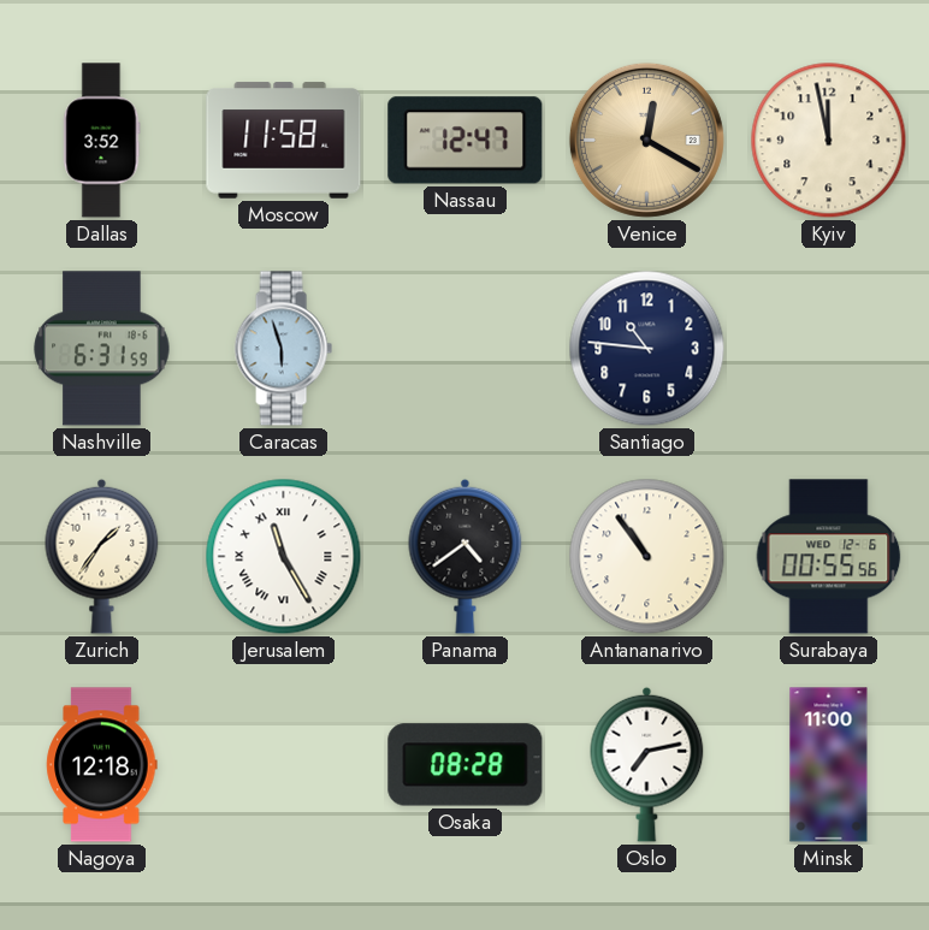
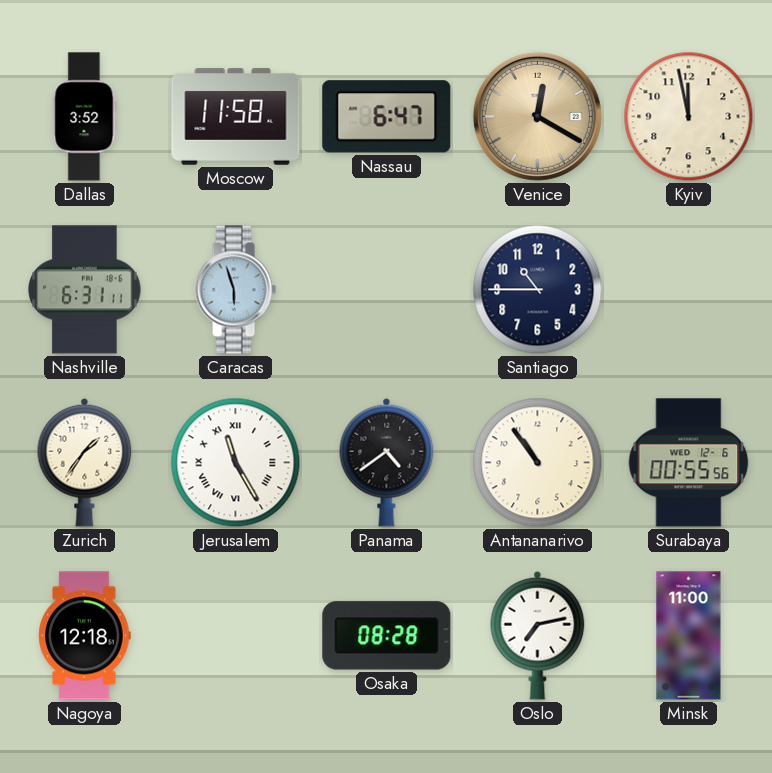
Nassau: 12:47 -> 6:47
Nashville: 6:31:59 -> 6:31:11
Santiago: 10:46 -> 10:45
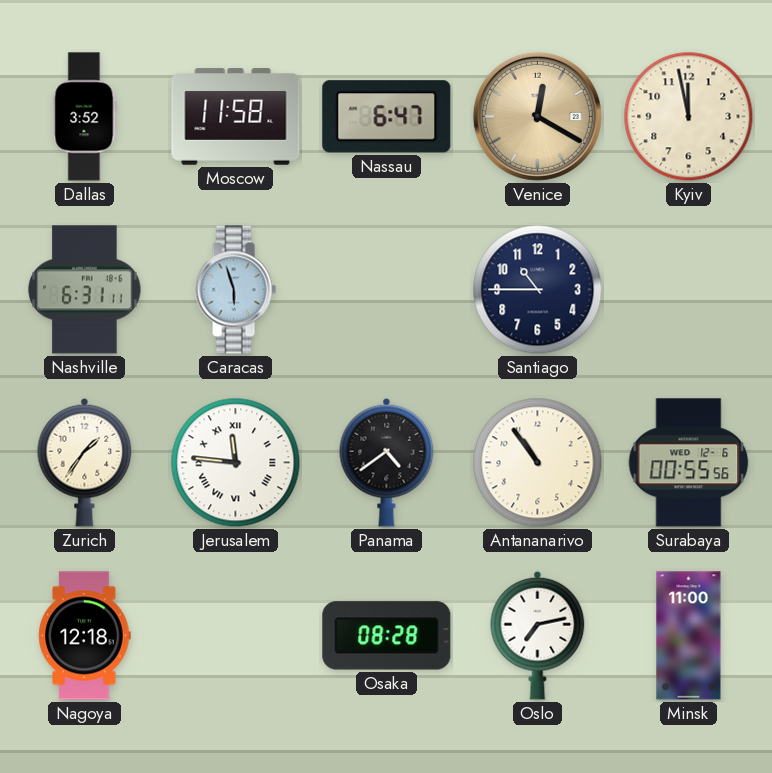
Jerusalem: 11:25 -> 11:46
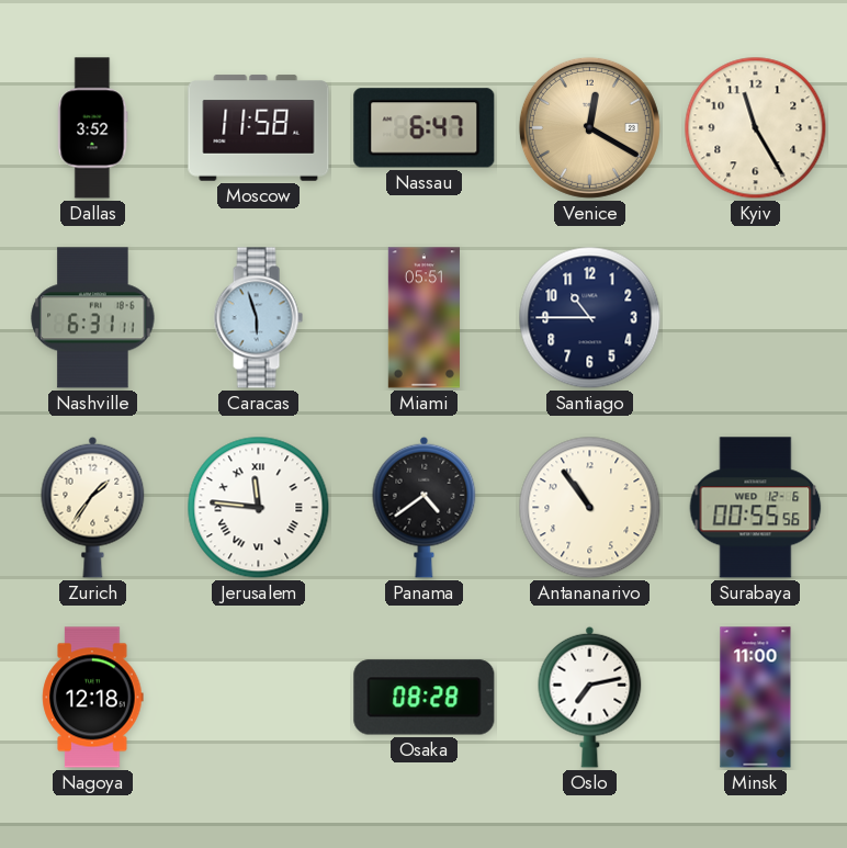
Kyiv: 11:58 -> 11:25
Miami: none -> 05:51
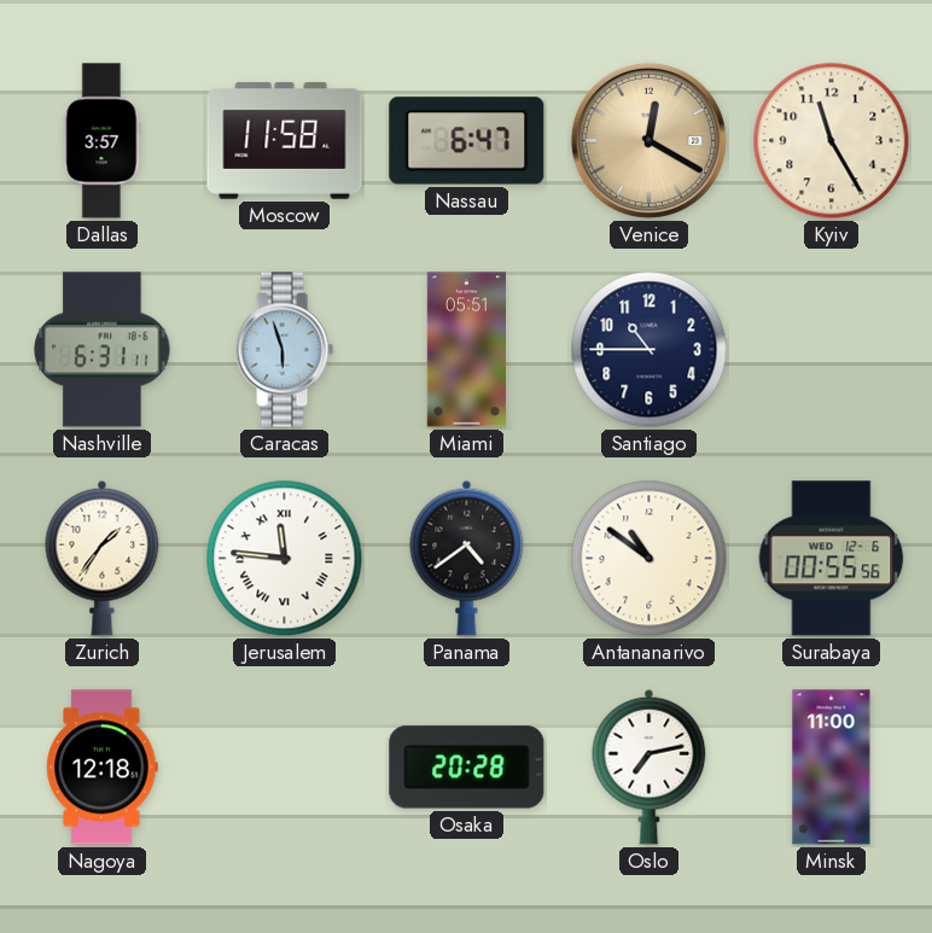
Dallas: 3:52 -> 3:57
Antananarivo: 10:54 -> 10:51
Osaka: 08:28 -> 20:28
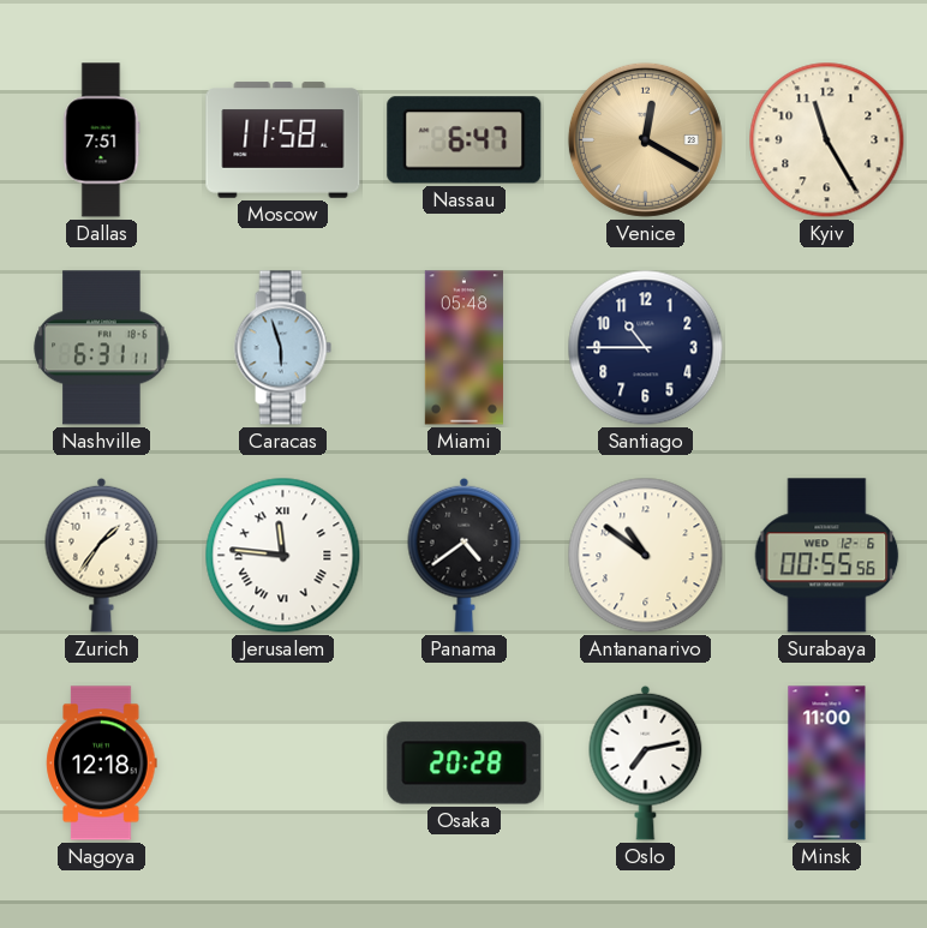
Dallas: 3:57 -> 7:51
Miami: 05:51 -> 05:48
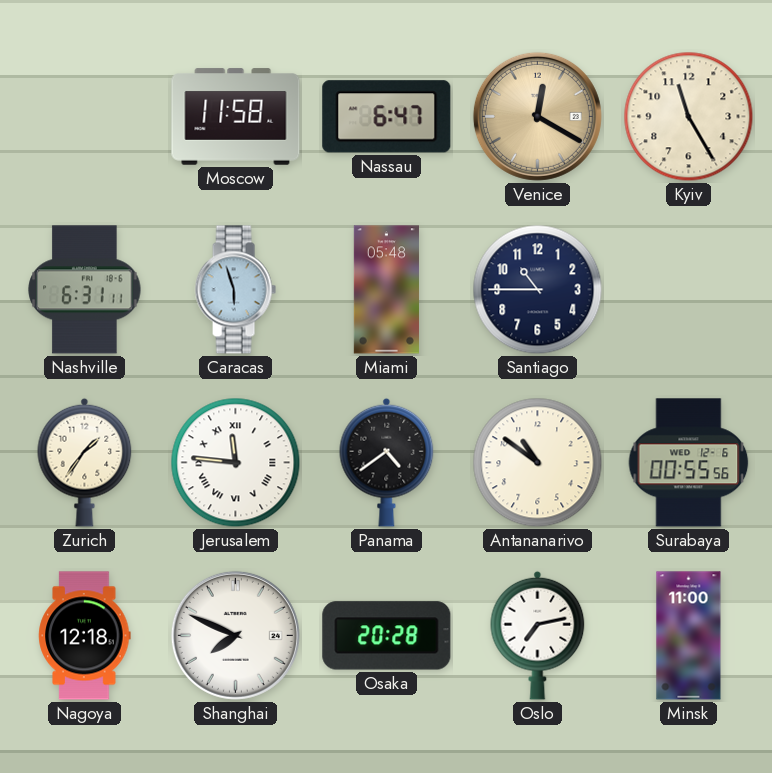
Dallas: 7:51 -> none
Shanghai: none -> 7:49
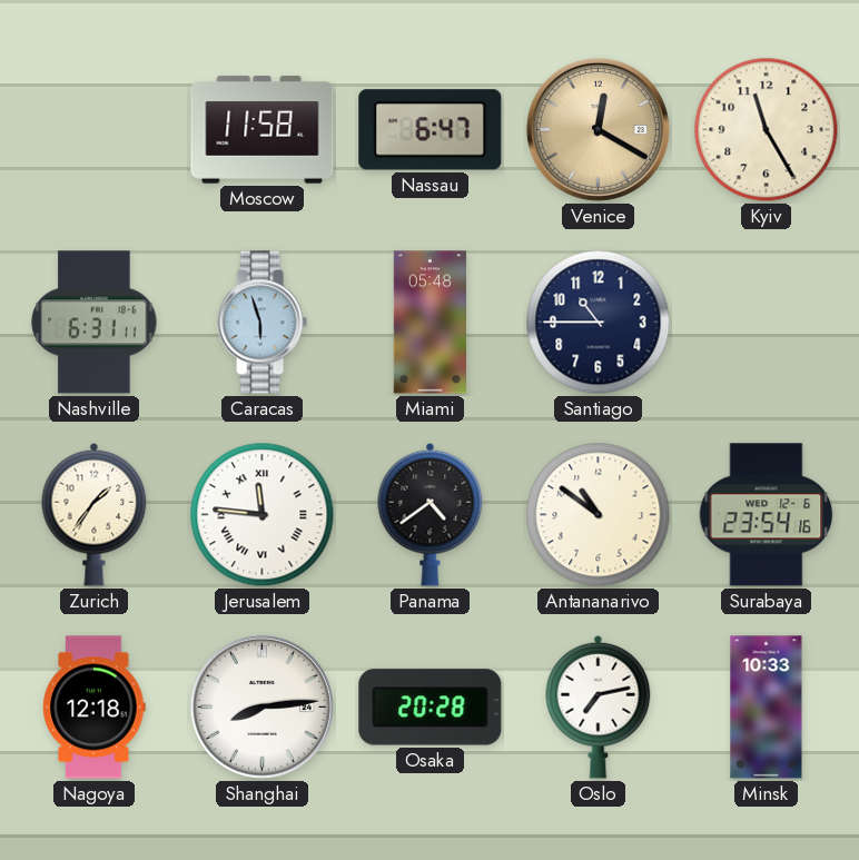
Surabaya: 00:55 -> 23:54
Shanghai: 7:49 -> 8:14
Minsk: 11:00 -> 10:33
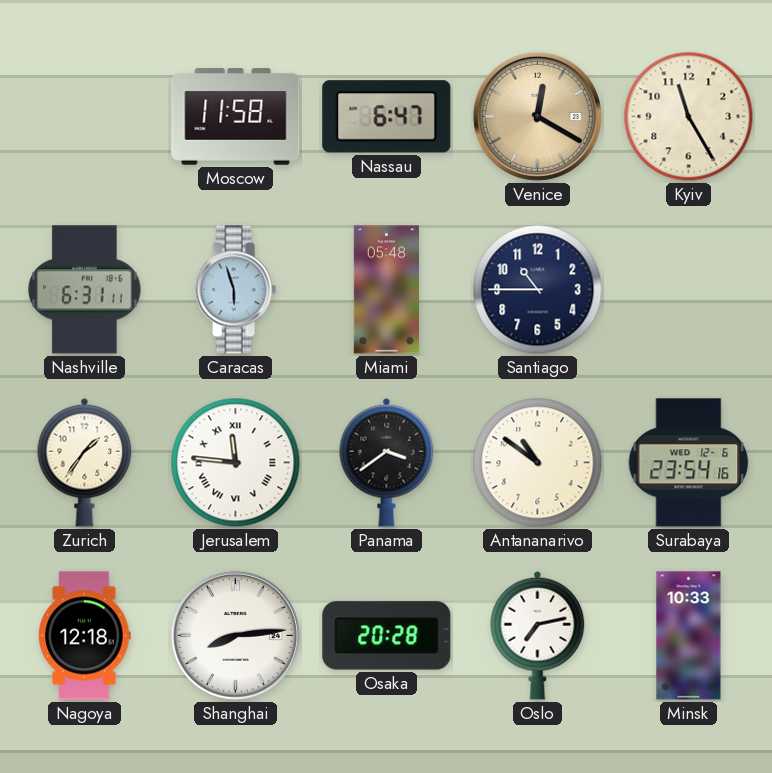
Panama: 4:39 -> 3:39
